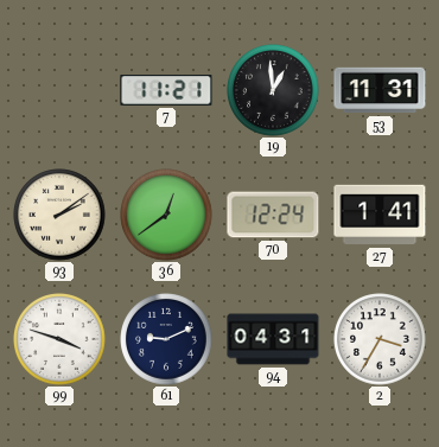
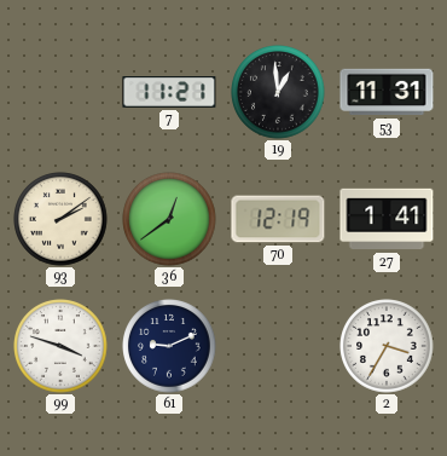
70: 12:24 -> 12:19
94: 04:31 -> none
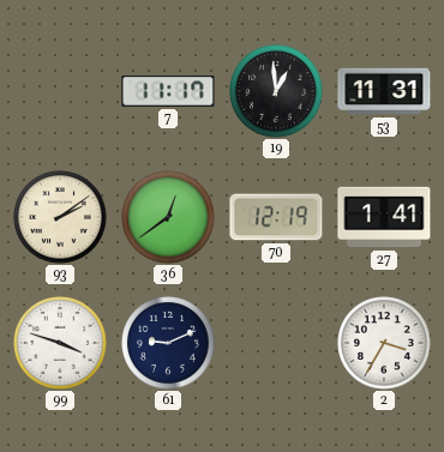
7: 11:21 -> 11:17
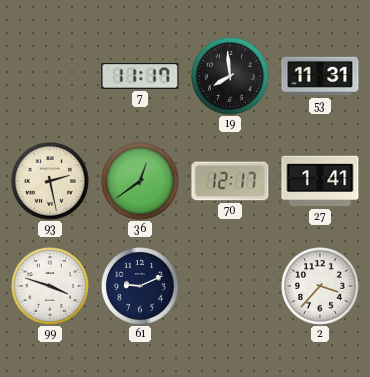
19: 12:59 -> 7:59
93: 2:09 -> 2:28
70: 12:19 -> 12:17
2: 3:35 -> 3:37
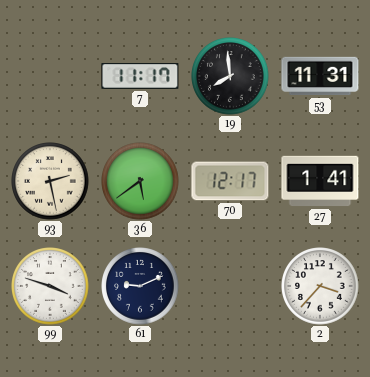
36: 12:39 -> 5:39
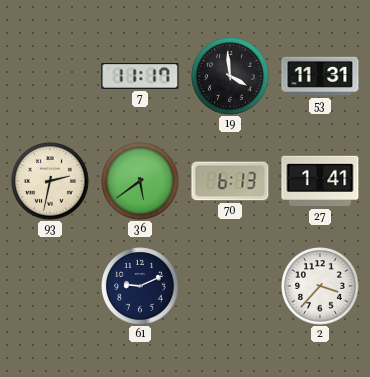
19: 7:59 -> 3:59
93: 2:28 -> 2:32
70: 12:17 -> 6:13
99: 3:48 -> none
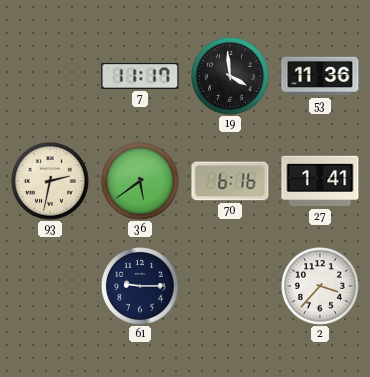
53: 11:31 -> 11:36
70: 6:13 -> 6:16
61: 9:11 -> 9:15
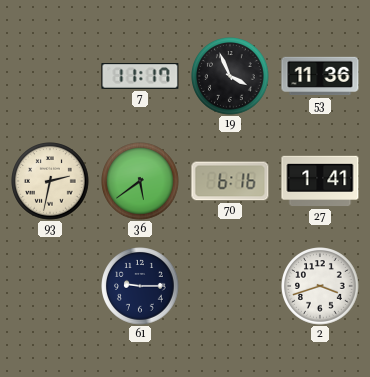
19: 3:59 -> 3:56
2: 3:37 -> 3:42
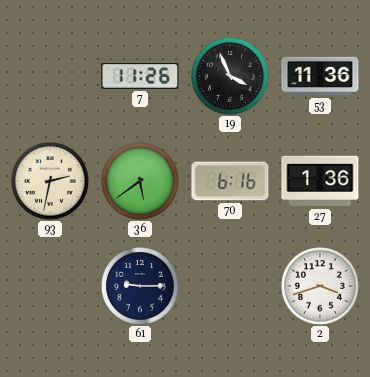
7: 11:17 -> 11:26
27: 1:41 -> 1:36
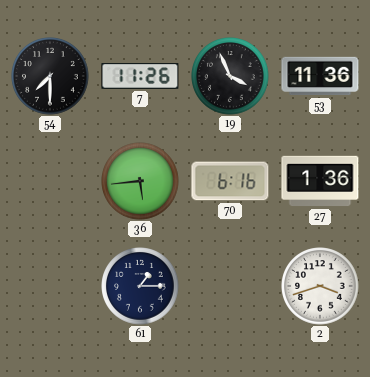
54: none -> 7:30
93: 2:32 -> none
36: 5:39 -> 5:44
61: 9:15 -> 1:15
